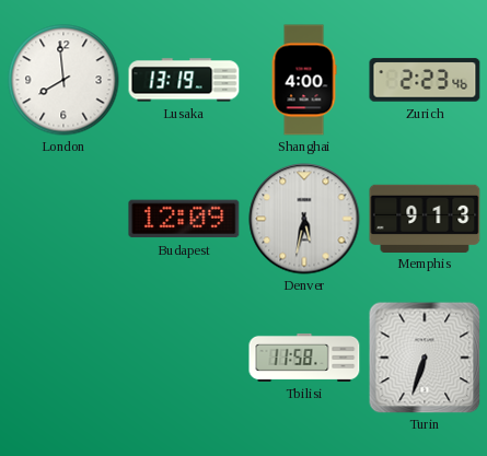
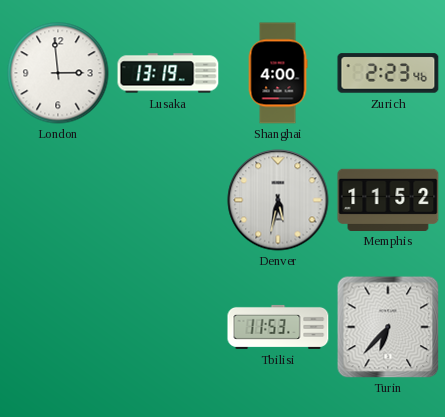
London: 7:59 -> 2:59
Budapest: 12:09 -> none
Memphis: 9:13 -> 11:52
Tbilisi: 11:58 -> 11:53
Turin: 6:33 -> 6:37
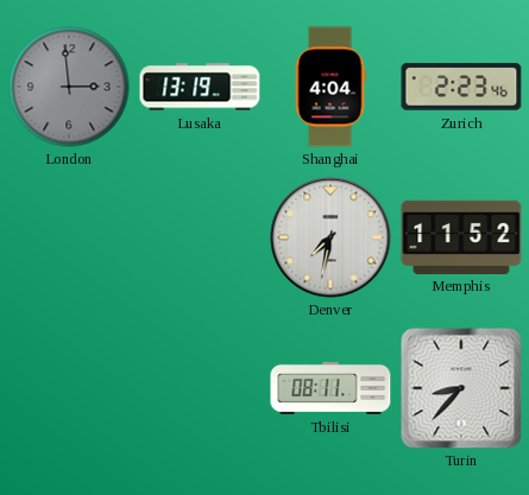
London dial: white -> grey
Shanghai: 4:00 -> 4:04
Denver: 5:32 -> 7:32
Tbilisi: 11:53 -> 08:11
Turin: 6:37 -> 8:37
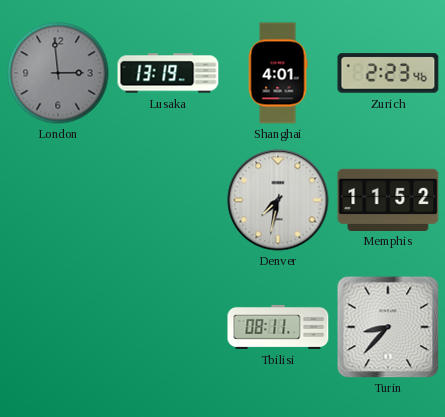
Shanghai: 4:04 -> 4:01
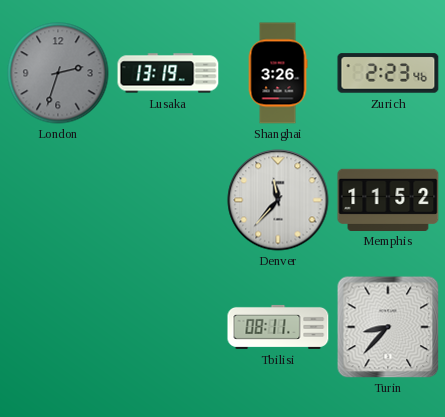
London: 2:59 -> 2:33
Shanghai: 4:01 -> 3:26
Denver: 7:32 -> 11:37
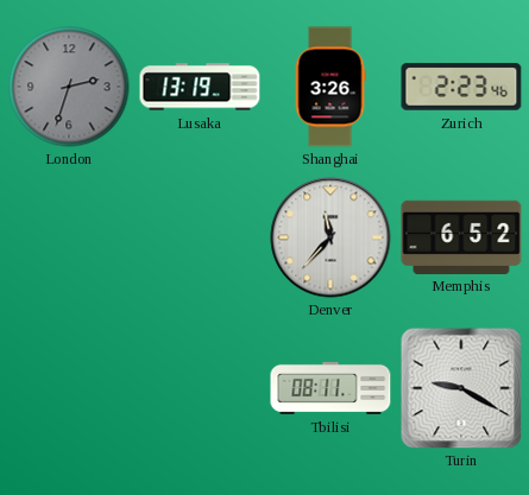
Memphis: 11:52 -> 6:52
Turin: 8:37 -> 9:20
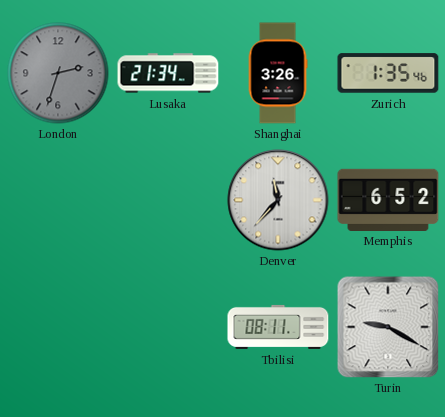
Lusaka: 13:19 -> 21:34
Zurich: 2:23 -> 1:35
